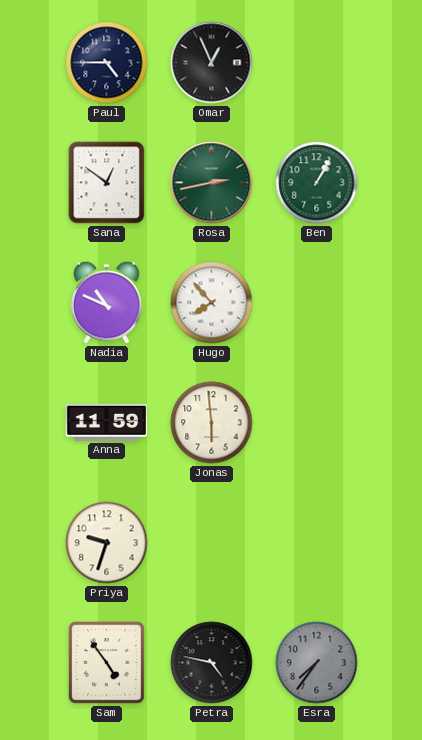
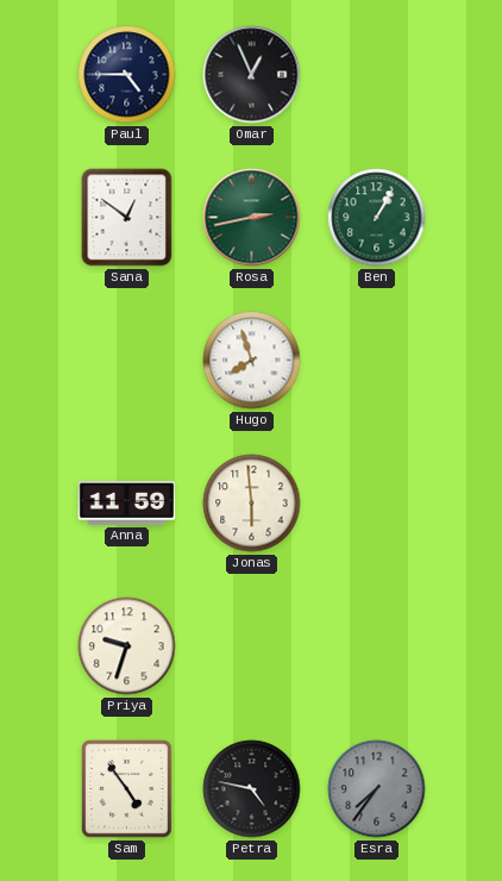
Nadia: 10:49 -> none
Hugo: 7:53 -> 7:57
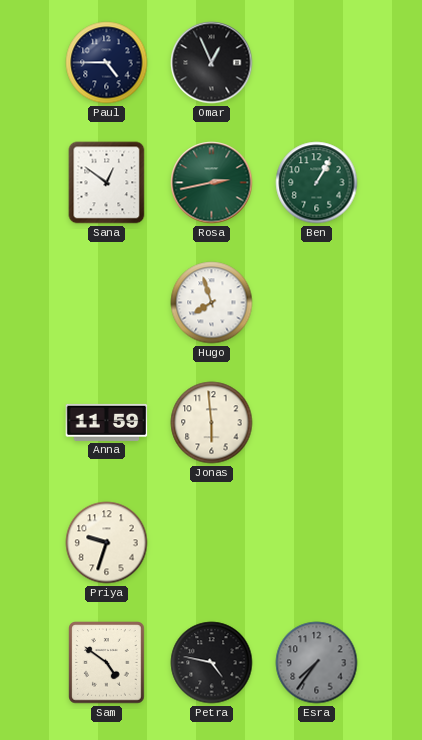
Sam: 4:54 -> 4:51
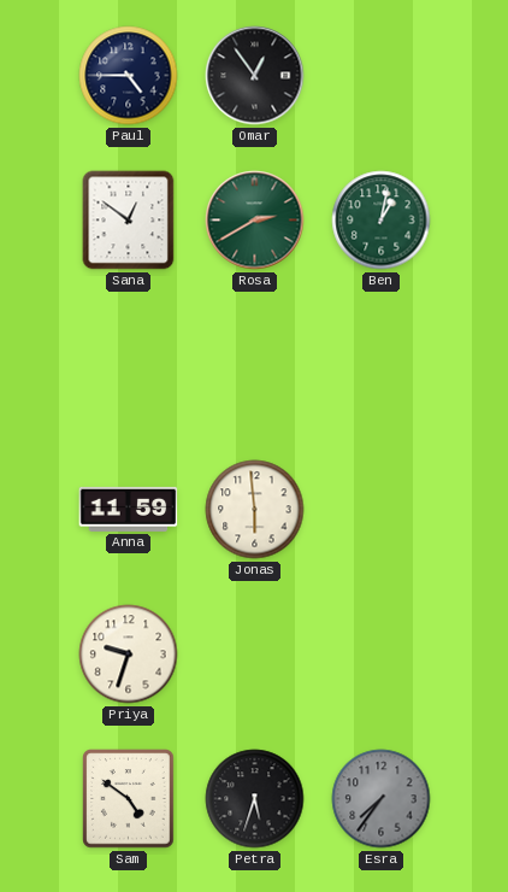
Omar: 12:56 -> 12:54
Rosa: 2:43 -> 2:40
Ben: 1:05 -> 1:02
Hugo: 7:57 -> none
Petra: 4:47 -> 5:33
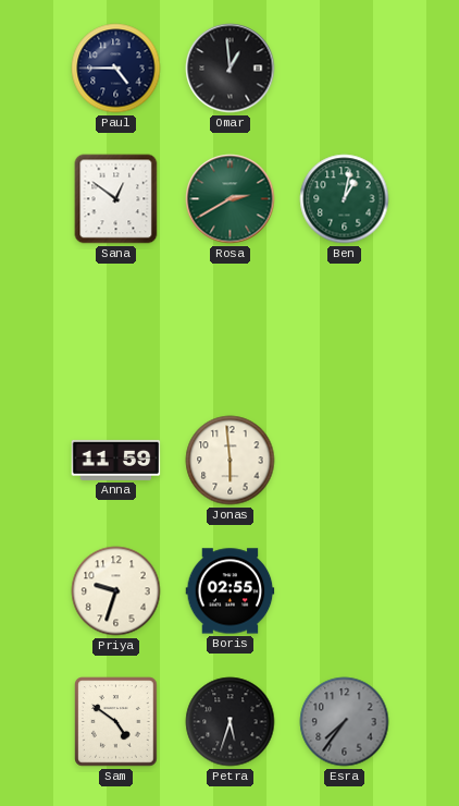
Omar: 12:54 -> 12:59
Boris: none -> 02:55
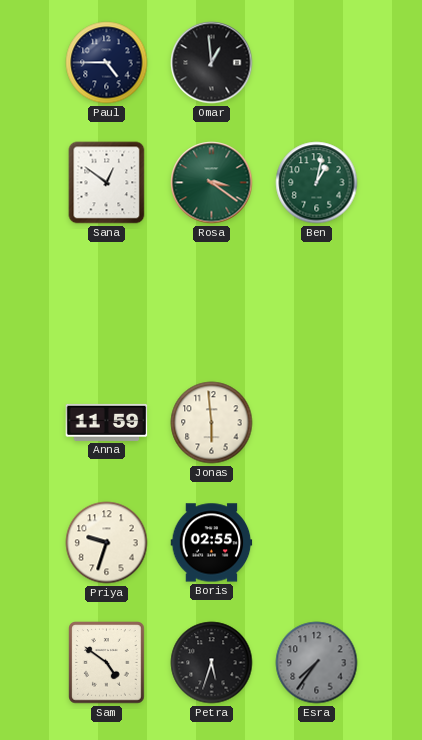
Rosa: 2:40 -> 3:21
